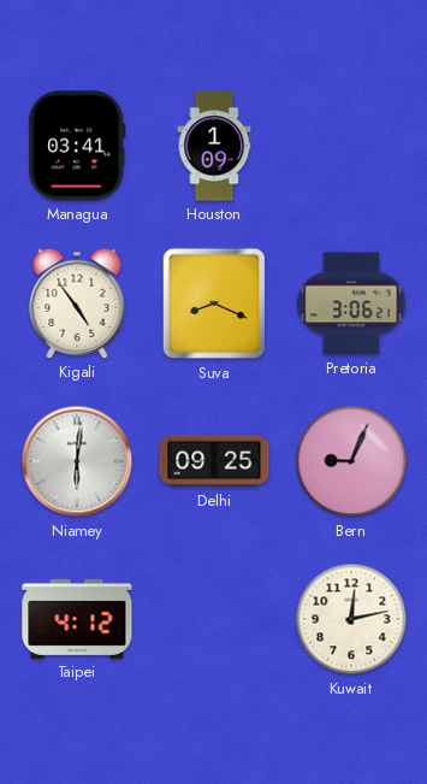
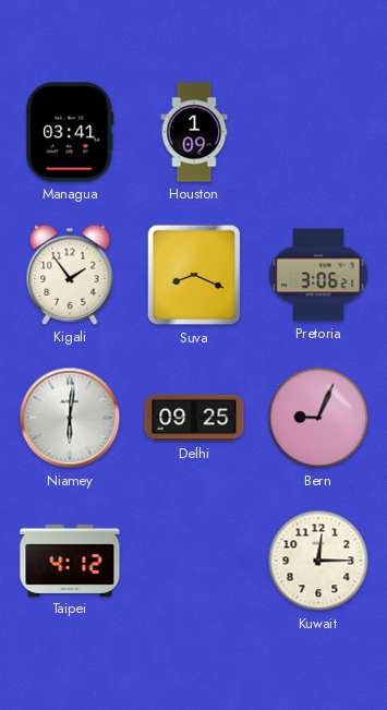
Kigali: 4:54 -> 1:54
Kuwait: 12:13 -> 12:15
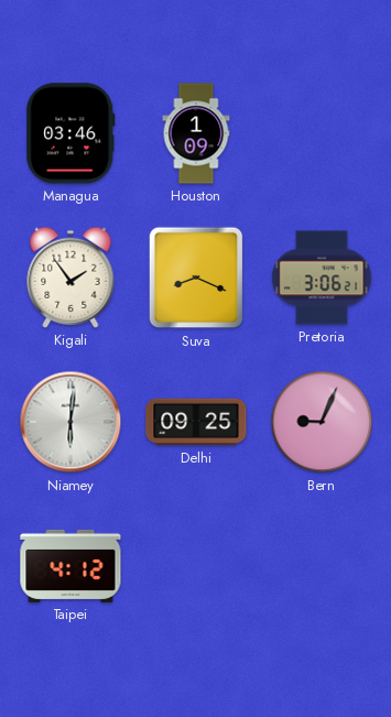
Managua: 03:41 -> 03:46
Kuwait: 12:15 -> none
